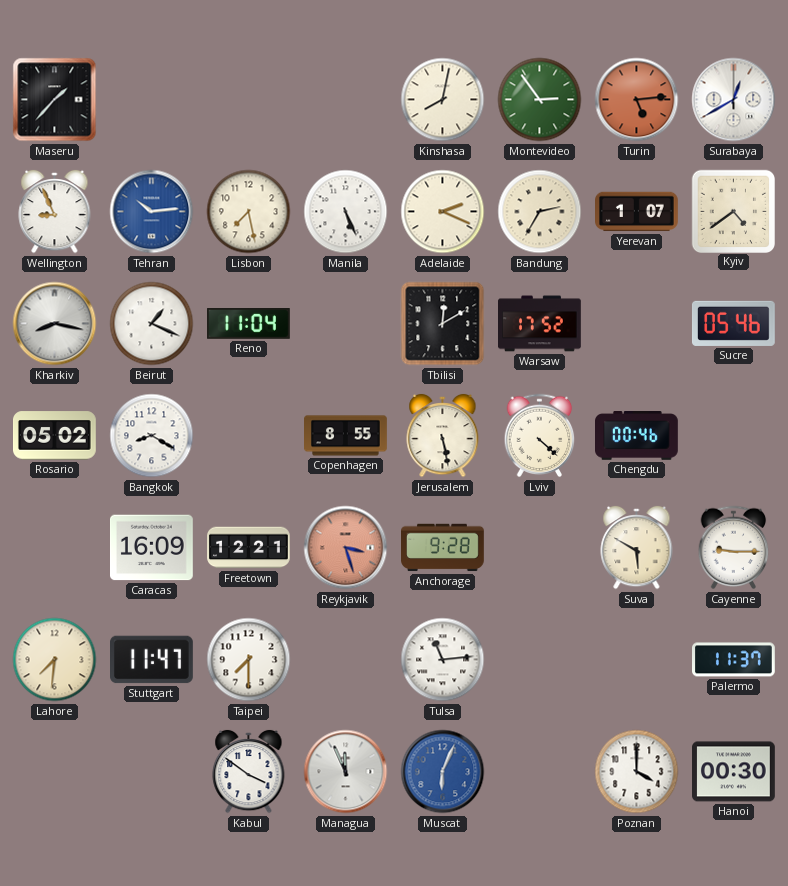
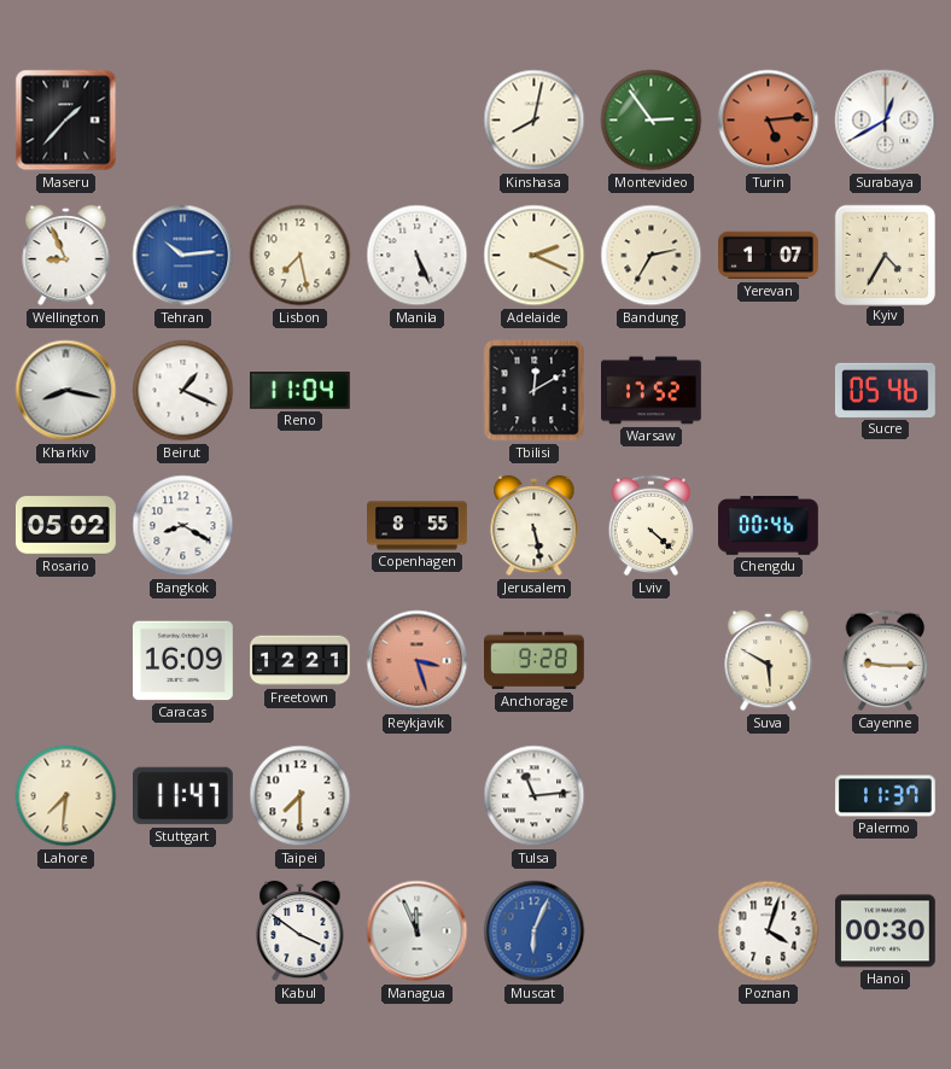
Kyiv: 4:39 -> 4:35
Poznan: 4:00 -> 4:03
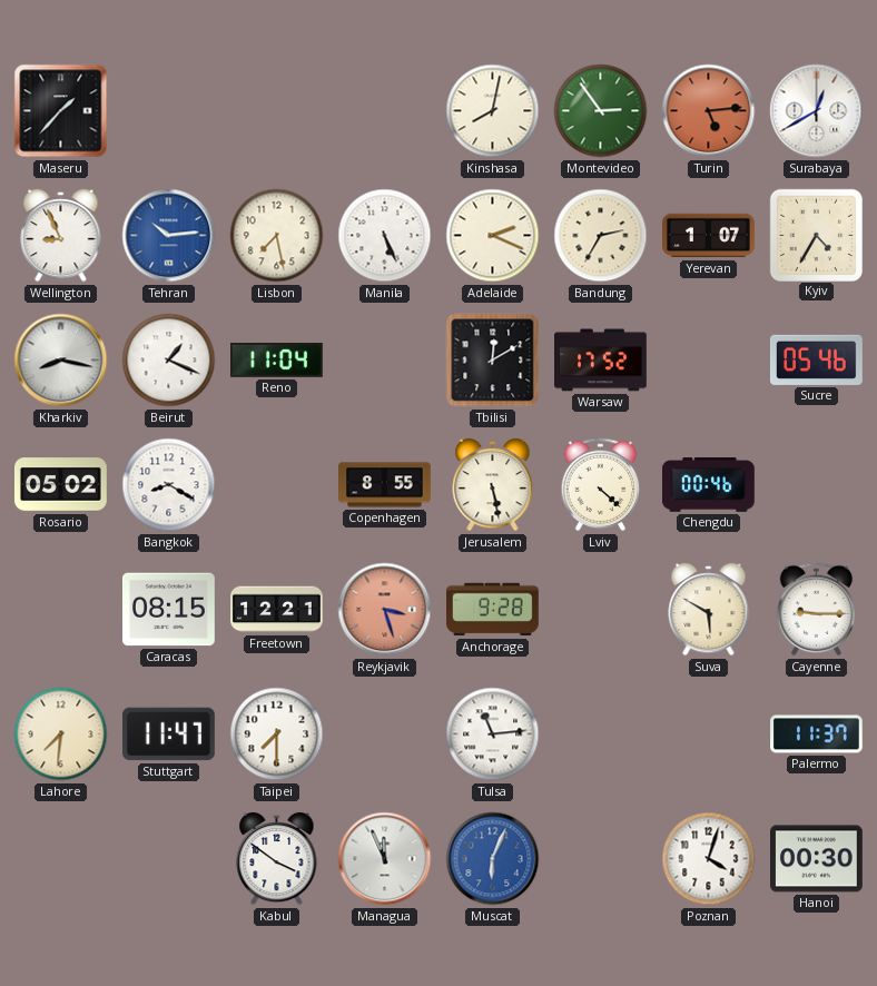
Caracas: 16:09 -> 08:15
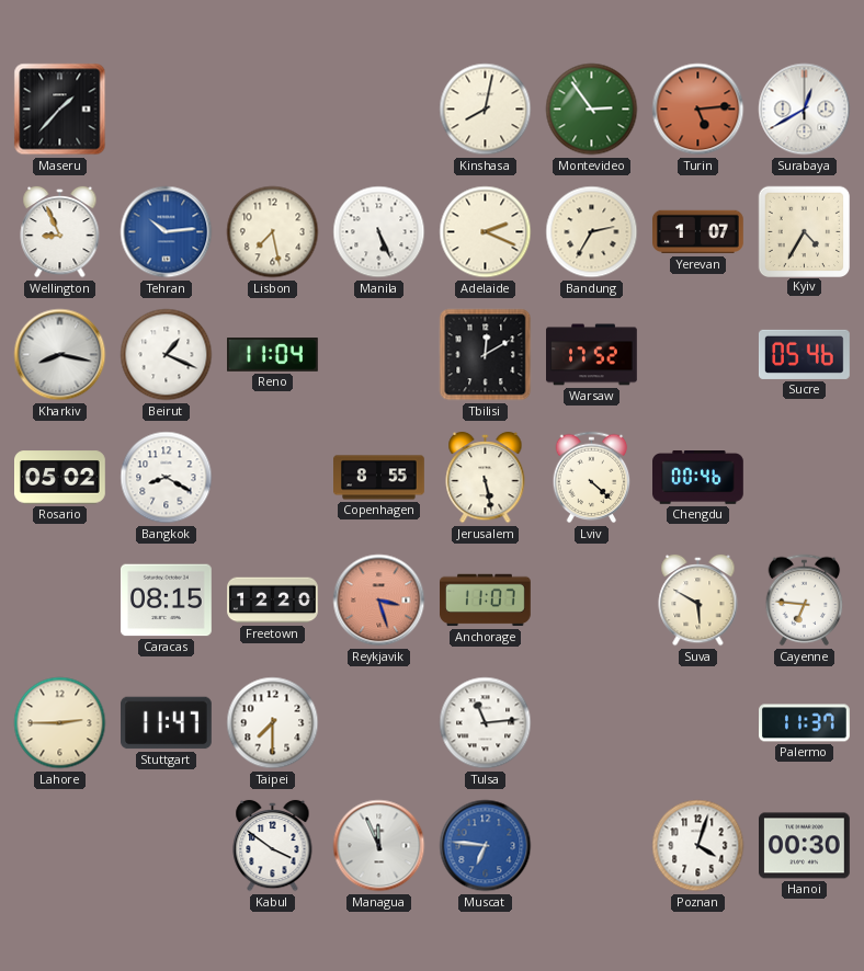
Freetown: 12:21 -> 12:20
Anchorage: 9:28 -> 11:07
Cayenne: 9:15 -> 6:46
Lahore: 7:31 -> 2:45
Muscat: 6:04 -> 6:46
